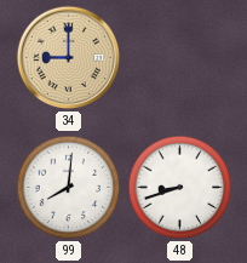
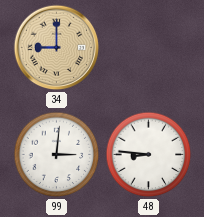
99: 8:01 -> 3:01
48: 8:42 -> 8:46
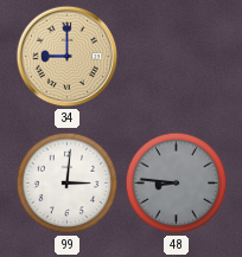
48 dial: white -> grey
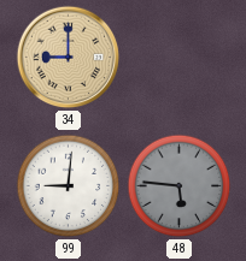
99: 3:01 -> 9:01
48: 8:46 -> 5:46
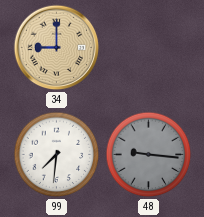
99: 9:01 -> 7:31
48: 5:46 -> 9:16
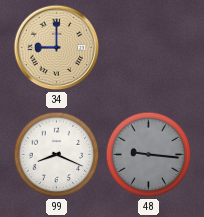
99: 7:31 -> 8:19
